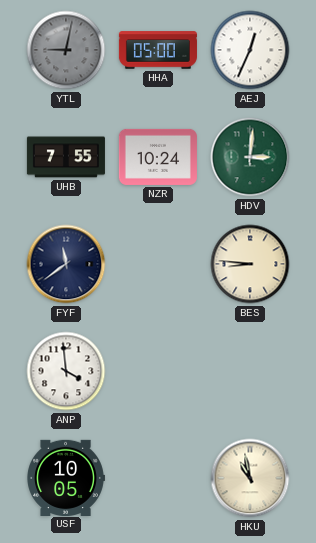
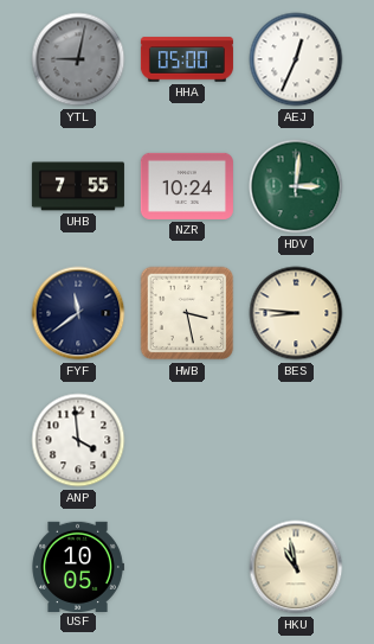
HWB: none -> 3:28
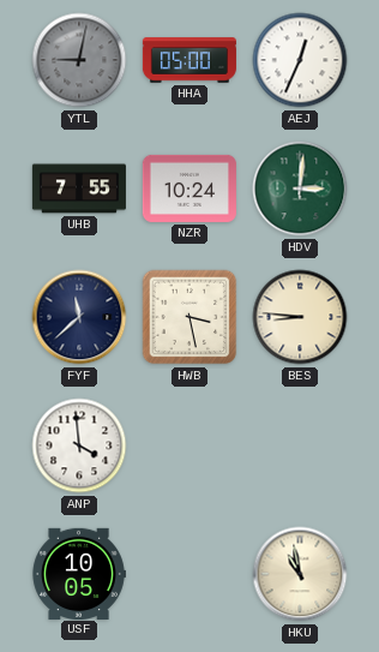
FYF: 11:39 -> 11:38
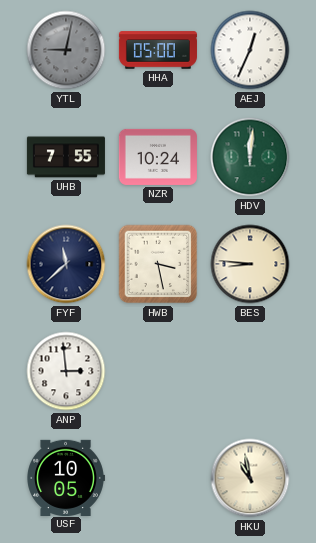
HDV: 3:01 -> 12:01
ANP: 3:59 -> 2:59
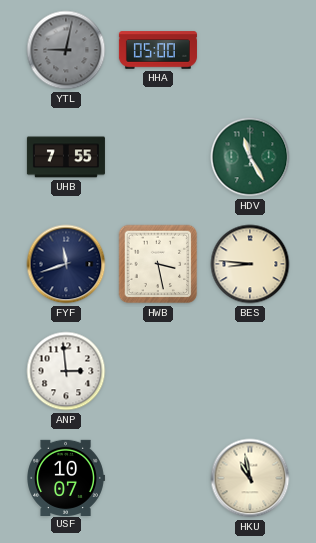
AEJ: 12:34 -> none
NZR: 10:24 -> none
HDV: 12:01 -> 11:25
FYF: 11:38 -> 11:42
USF: 10:05 -> 10:07
